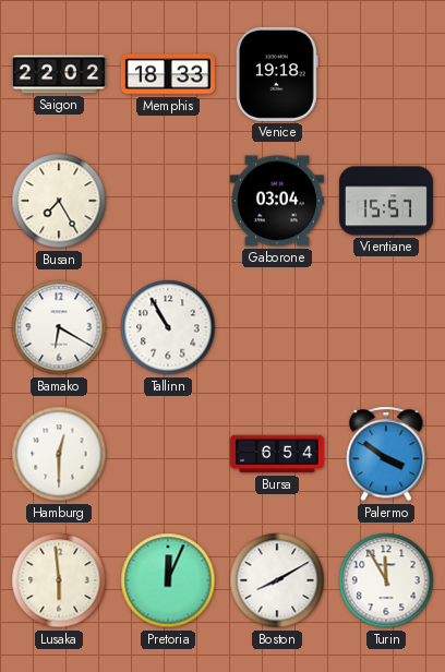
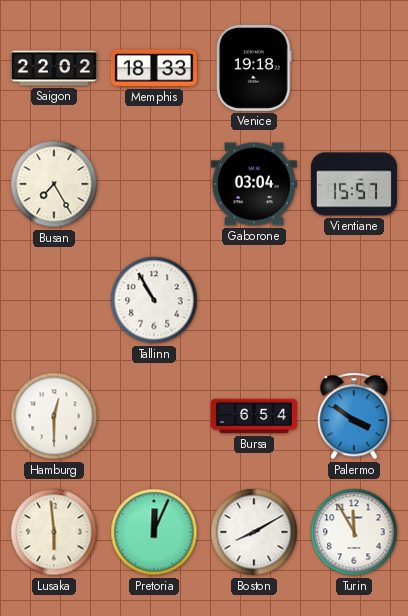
Bamako: 6:20 -> none
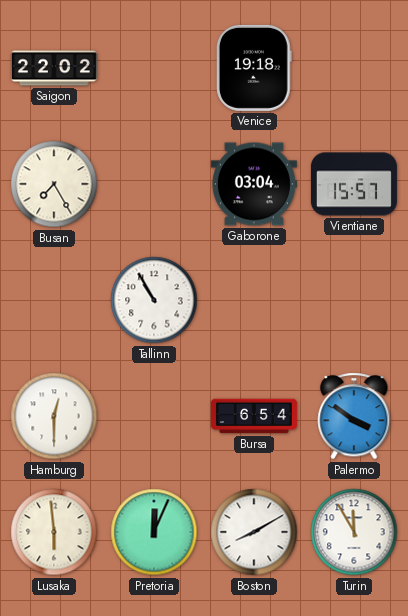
Memphis: 18:33 -> none
